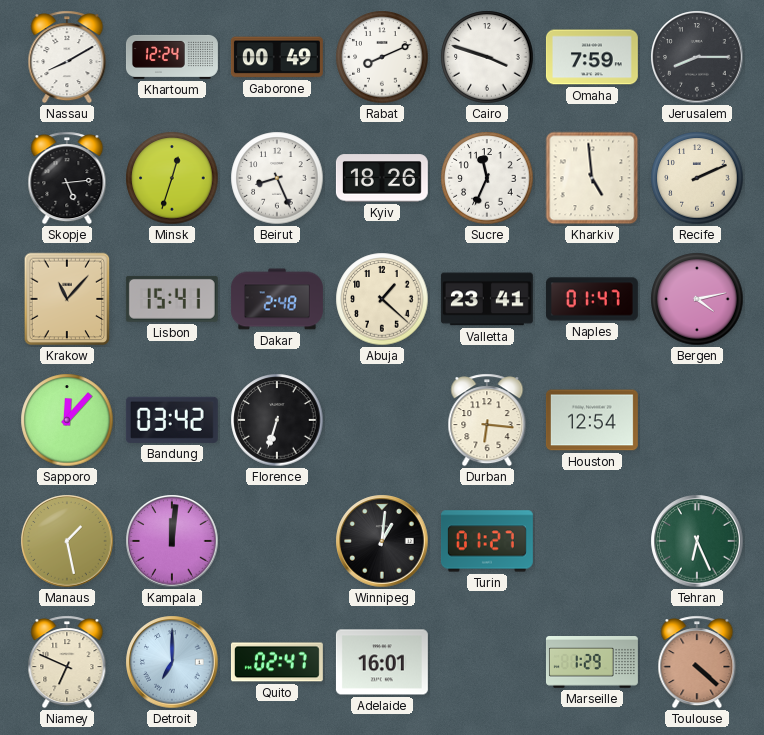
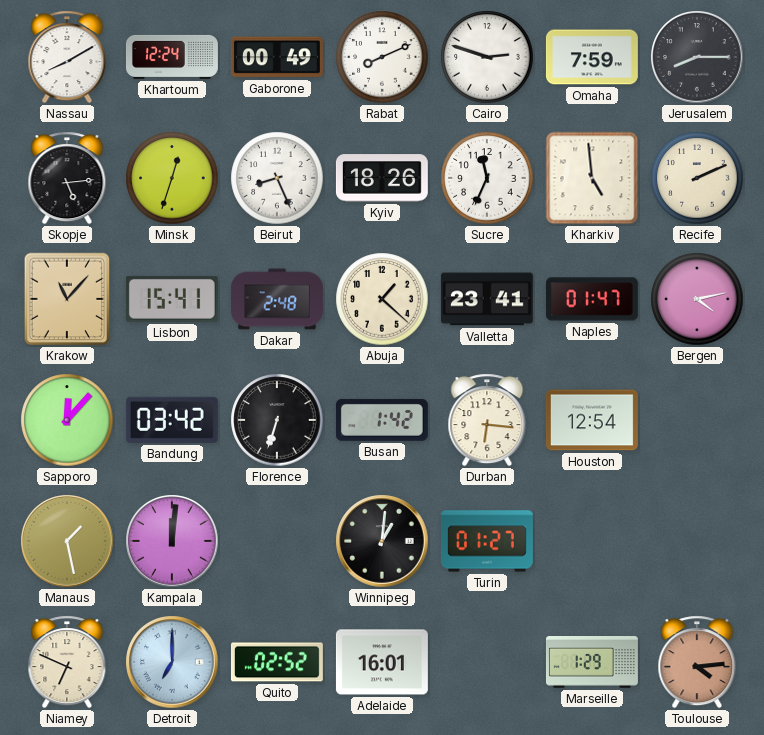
Cairo: 3:48 -> 2:48
Busan: none -> 1:42
Tehran: 6:26 -> none
Quito: 02:47 -> 02:52
Toulouse: 4:22 -> 4:14
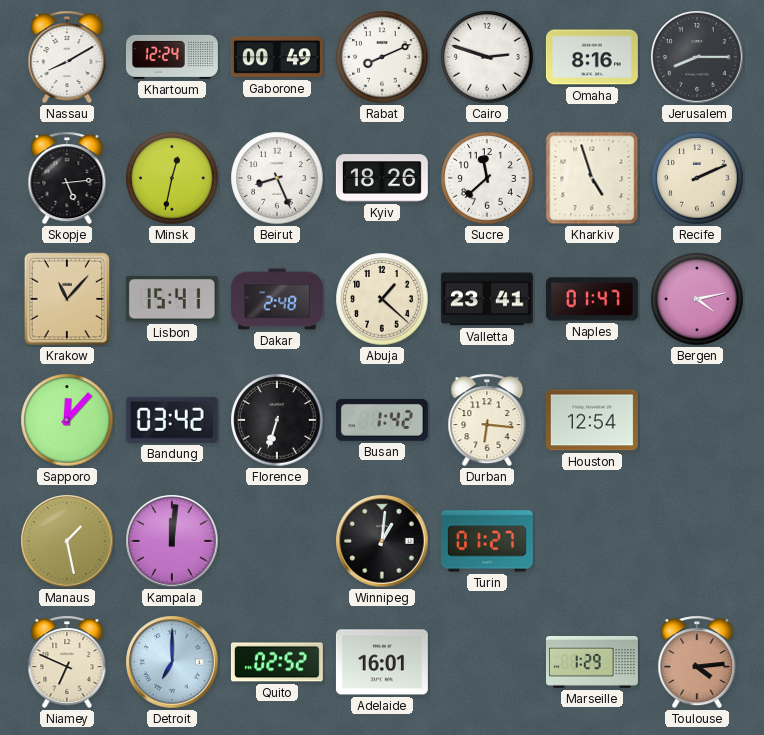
Omaha: 7:59 -> 8:16
Minsk: 12:33 -> 12:32
Sucre: 11:34 -> 11:38
Kharkiv: 4:59 -> 4:57
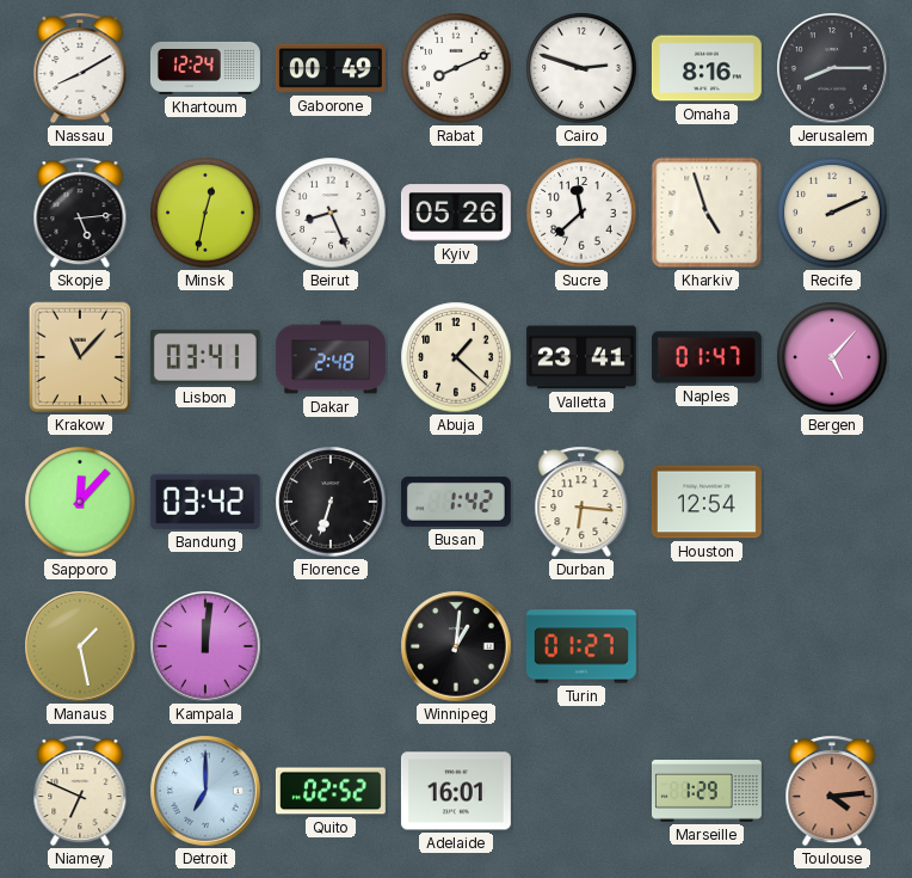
Kyiv: 18:26 -> 05:26
Lisbon: 15:41 -> 03:41
Bergen: 4:13 -> 5:07
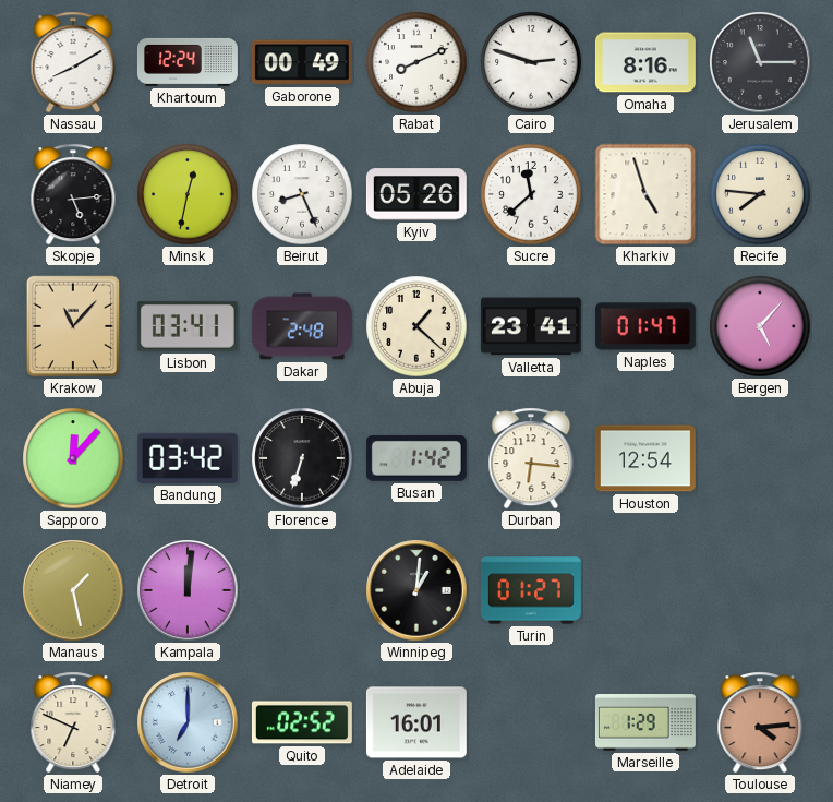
Jerusalem: 8:15 -> 11:15
Recife: 2:11 -> 7:46
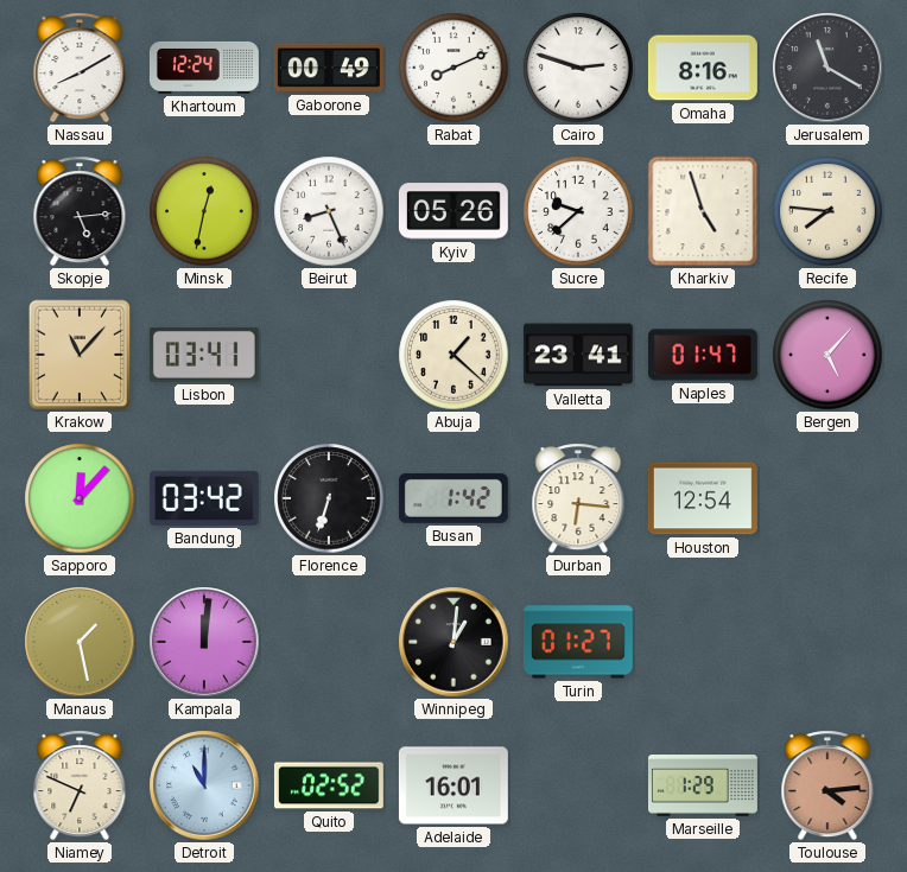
Jerusalem: 11:15 -> 11:20
Sucre: 11:38 -> 9:38
Dakar: 2:48 -> none
Detroit: 7:00 -> 11:00
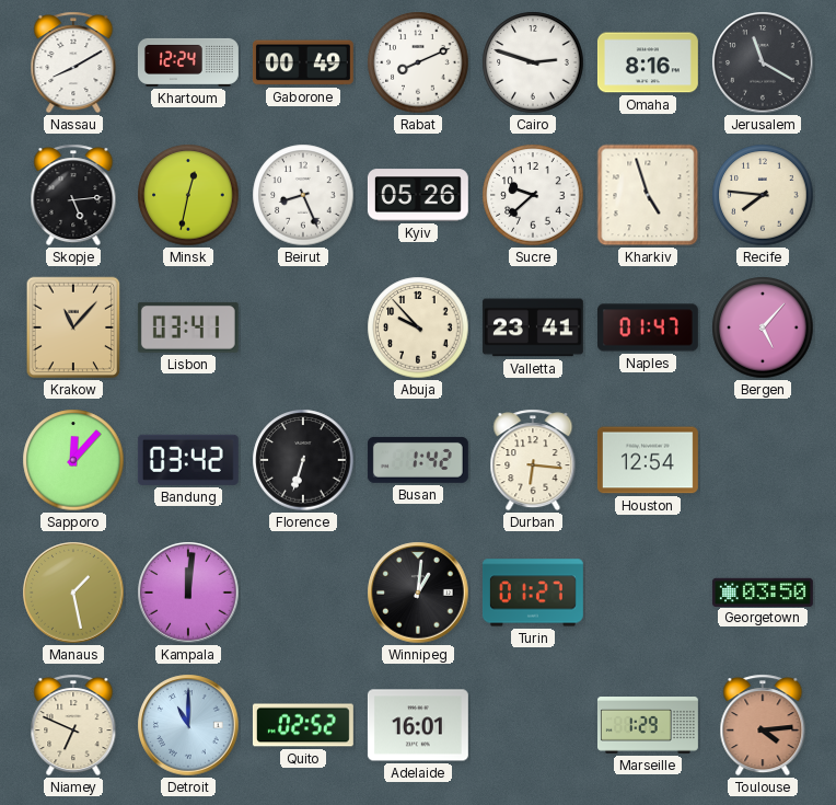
Abuja: 1:22 -> 9:53
Georgetown: none -> 03:50
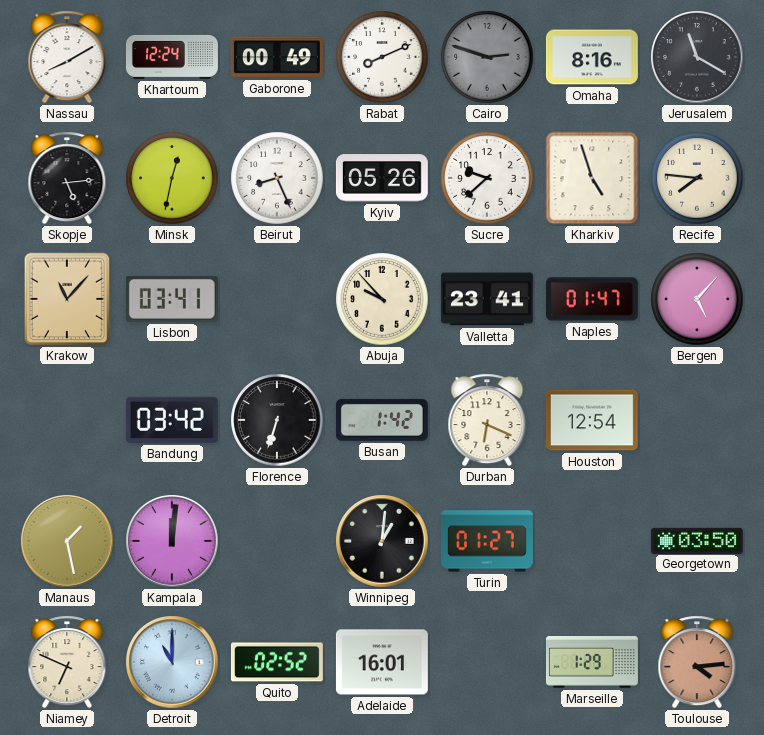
Cairo dial: white -> grey
Sapporo: 12:07 -> none
Durban: 6:16 -> 6:19
